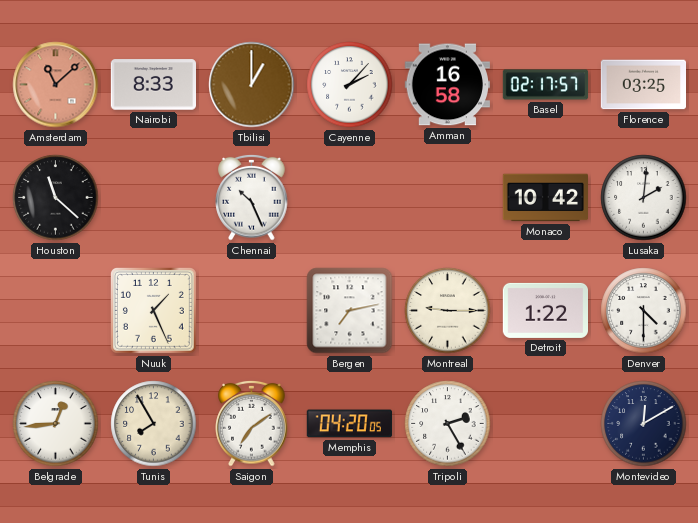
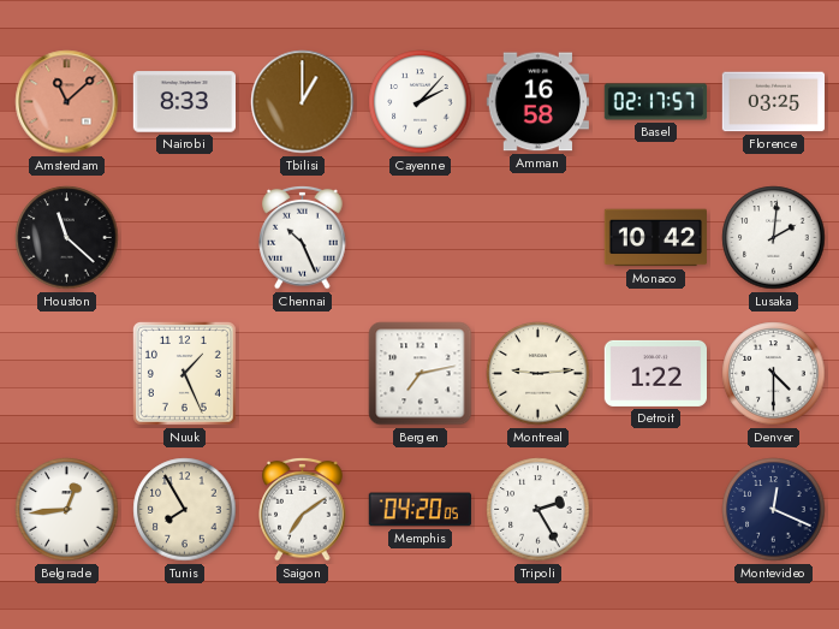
Montreal: 9:15 -> 9:14
Montevideo: 12:10 -> 12:19
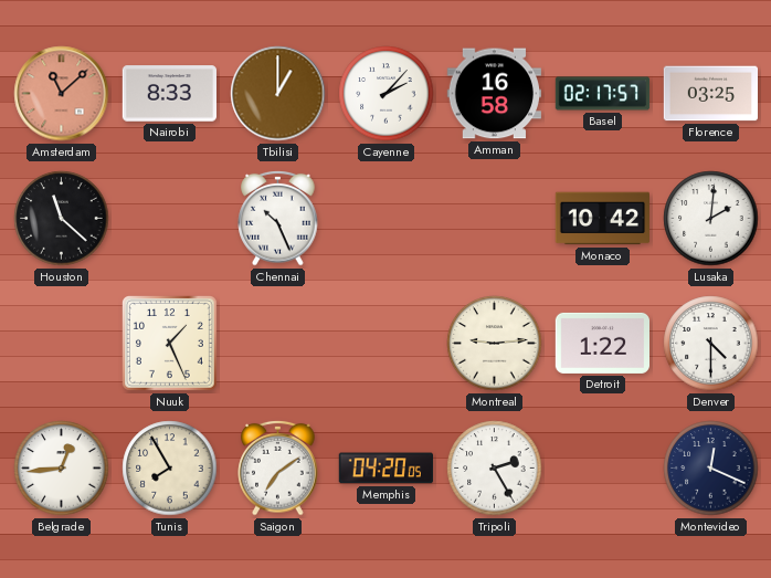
Bergen: 7:13 -> none
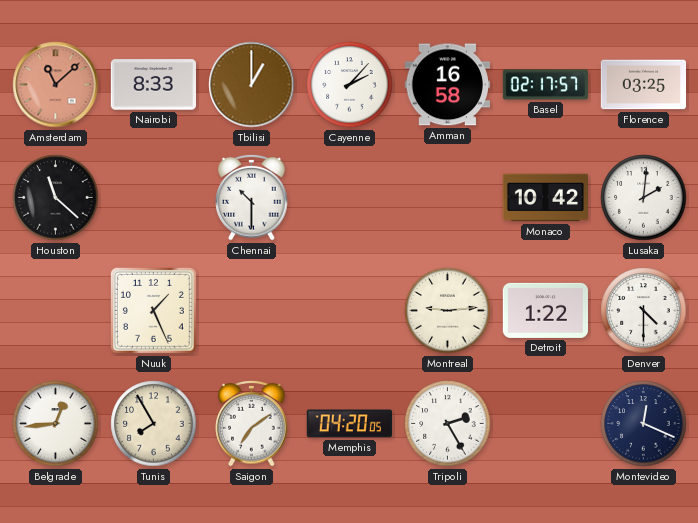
Chennai: 10:26 -> 10:30
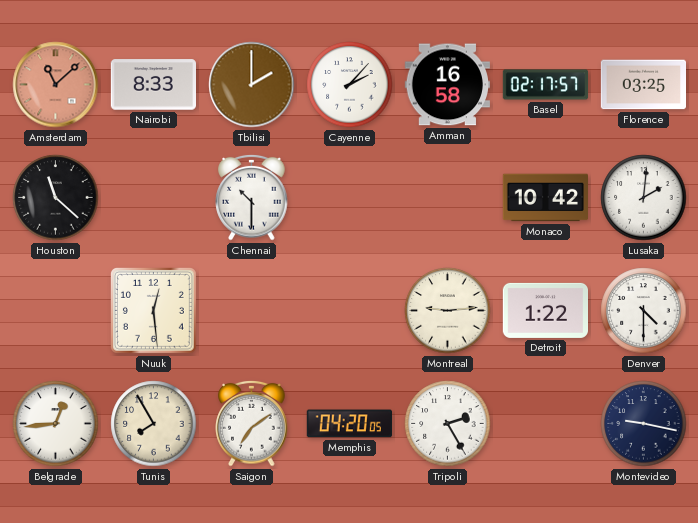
Tbilisi: 1:00 -> 2:00
Nuuk: 1:26 -> 12:29
Montevideo: 12:19 -> 9:17
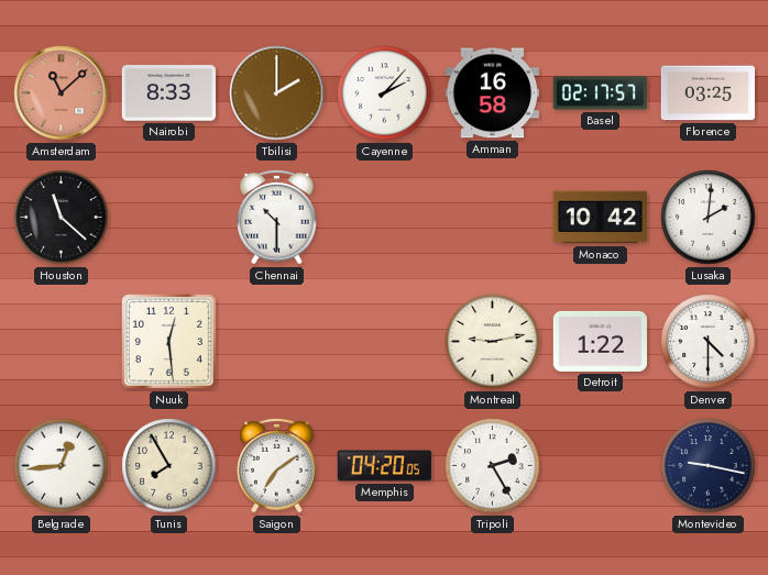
Montreal: 9:14 -> 9:13
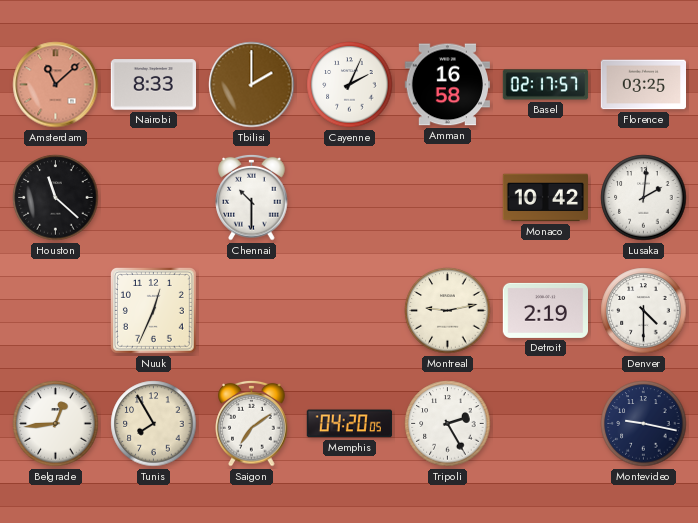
Cayenne: 2:07 -> 2:04
Nuuk: 12:29 -> 12:34
Detroit: 1:22 -> 2:19
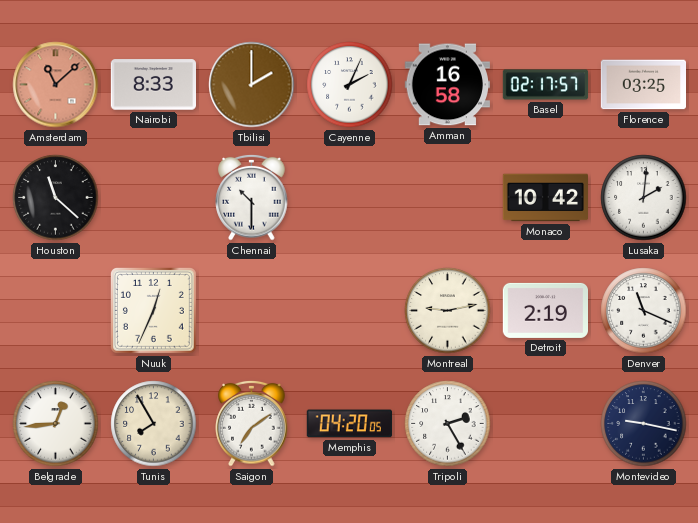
Denver: 4:30 -> 11:19
